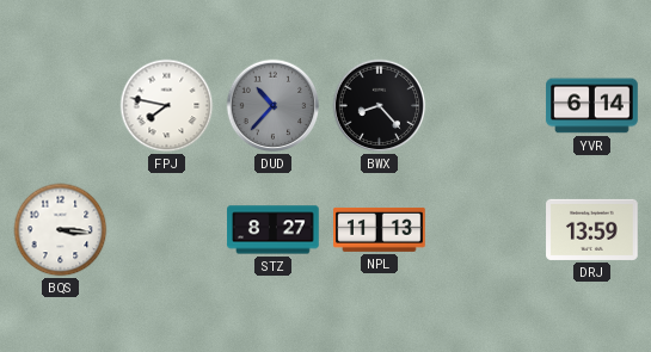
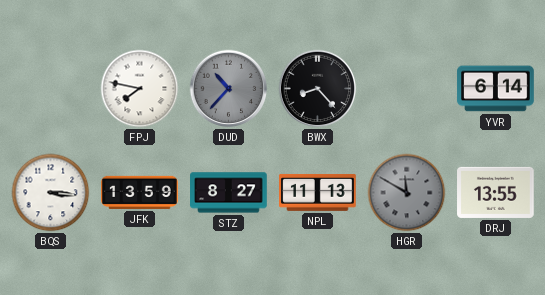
JFK: none -> 13:59
HGR: none -> 11:50
DRJ: 13:59 -> 13:55
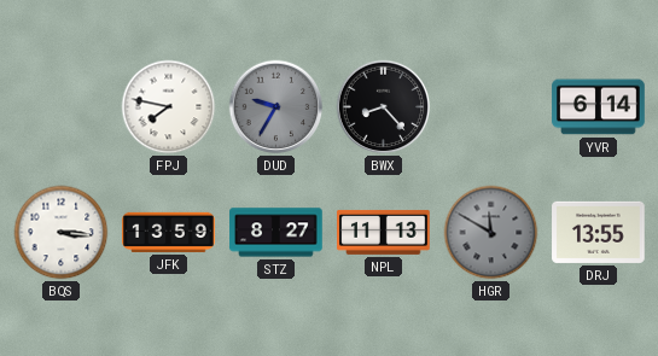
DUD: 10:37 -> 9:35
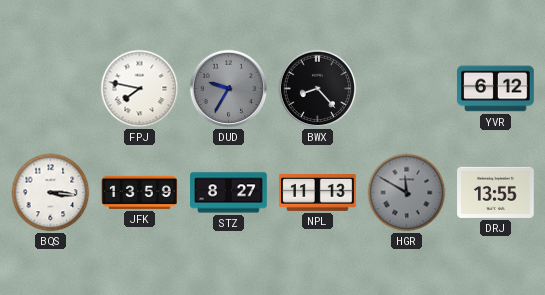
YVR: 6:14 -> 6:12
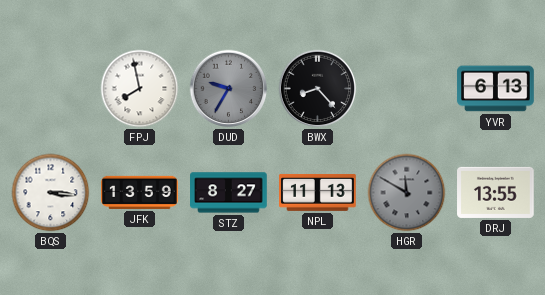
FPJ: 7:47 -> 7:58
YVR: 6:12 -> 6:13
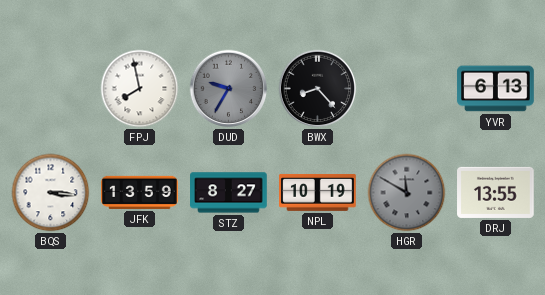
NPL: 11:13 -> 10:19
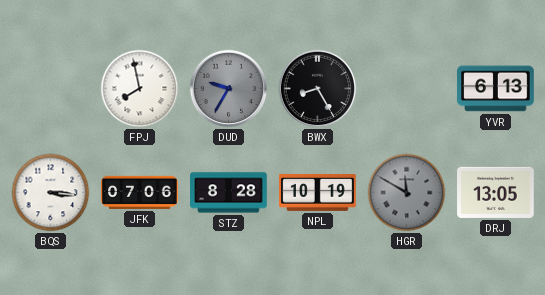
BWX: 8:23 -> 8:25
JFK: 13:59 -> 07:06
STZ: 8:27 -> 8:28
DRJ: 13:55 -> 13:05
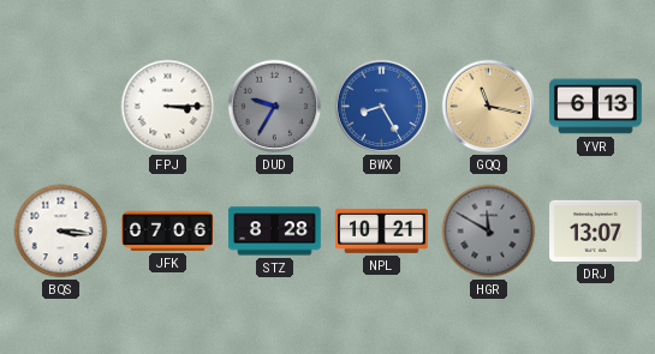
FPJ: 7:58 -> 3:15
BWX dial: black -> blue
GQQ: none -> 11:17
NPL: 10:19 -> 10:21
DRJ: 13:05 -> 13:07
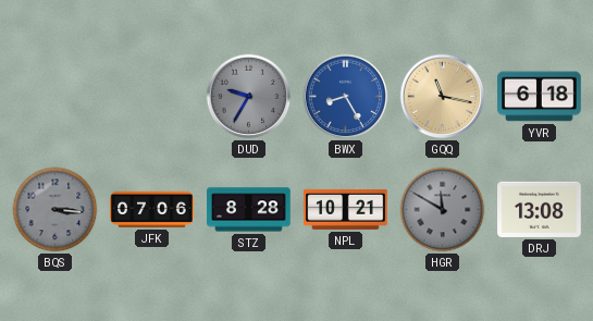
FPJ: 3:15 -> none
YVR: 6:13 -> 6:18
BQS dial: white -> grey
DRJ: 13:07 -> 13:08
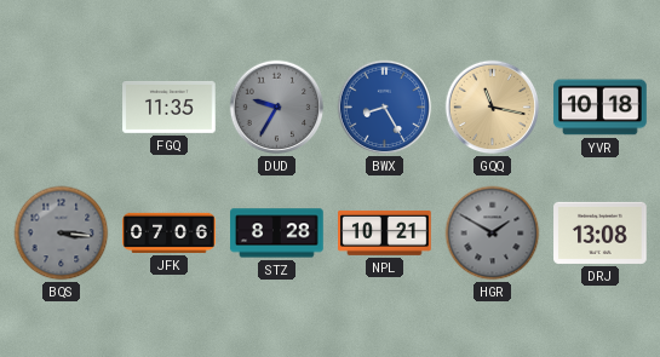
FGQ: none -> 11:35
YVR: 6:18 -> 10:18
HGR: 11:50 -> 1:50
